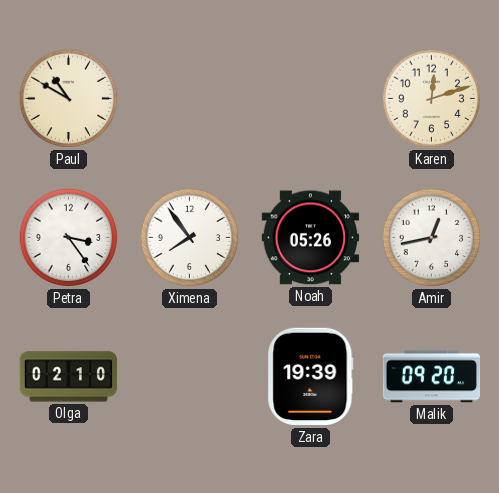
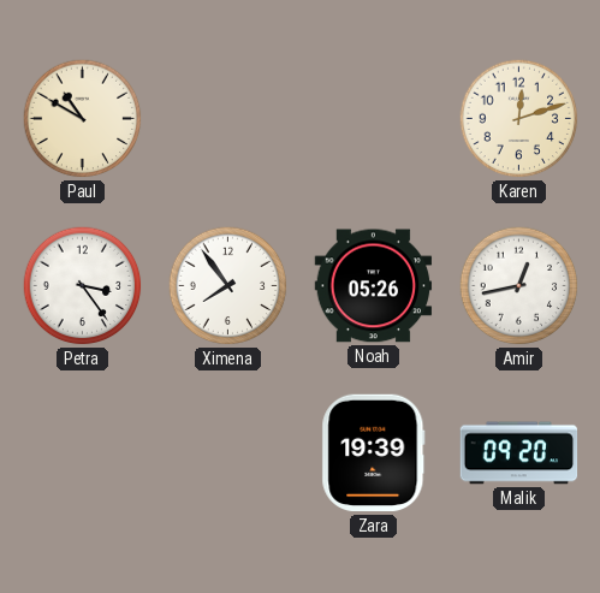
Olga: 02:10 -> none
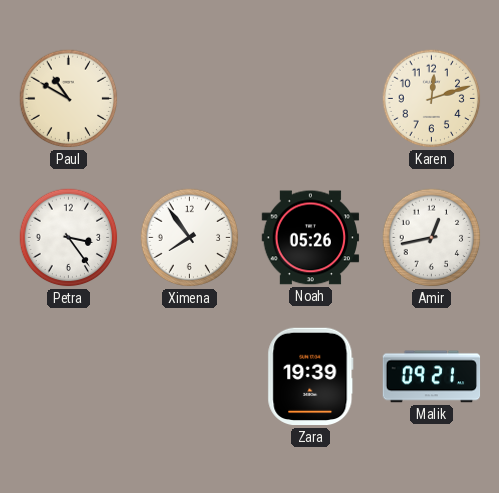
Malik: 09:20 -> 09:21
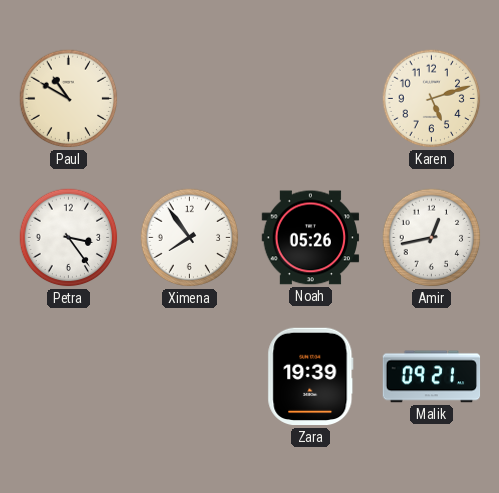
Karen: 12:12 -> 5:12
